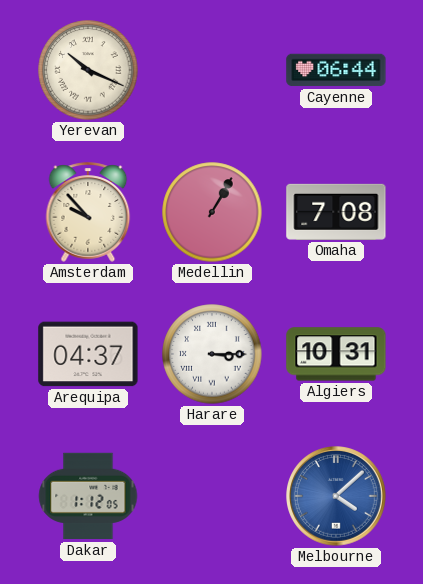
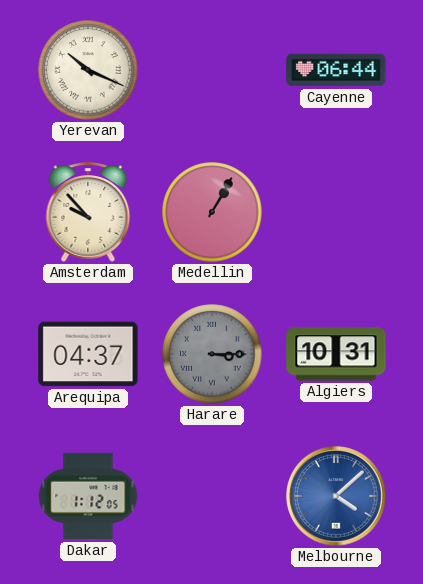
Omaha: 7:08 -> none
Harare dial: white -> grey
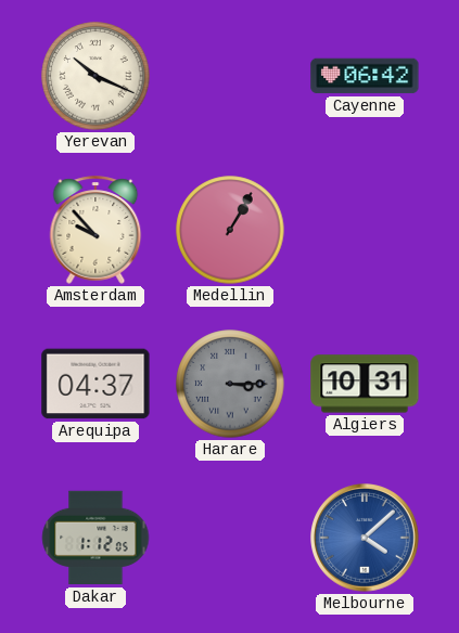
Cayenne: 06:44 -> 06:42
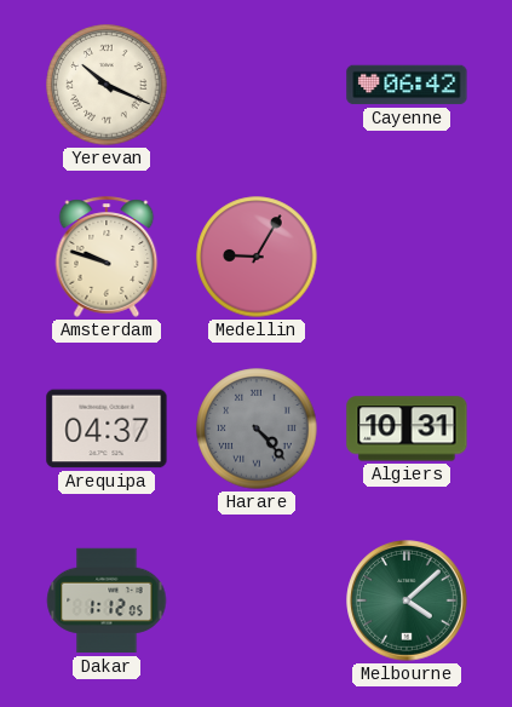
Amsterdam: 9:53 -> 9:48
Medellin: 1:05 -> 9:05
Harare: 3:15 -> 4:23
Melbourne dial: blue -> green
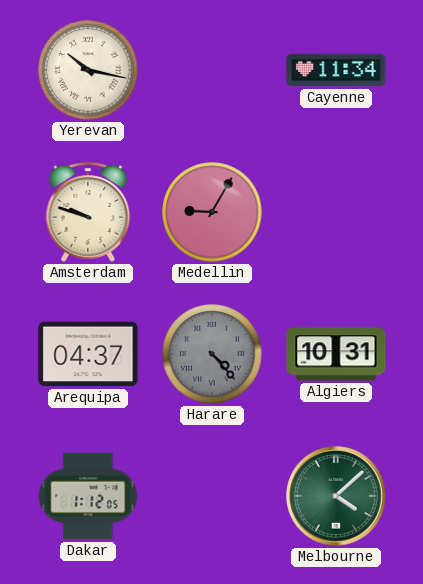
Yerevan: 10:19 -> 10:17
Cayenne: 06:42 -> 11:34
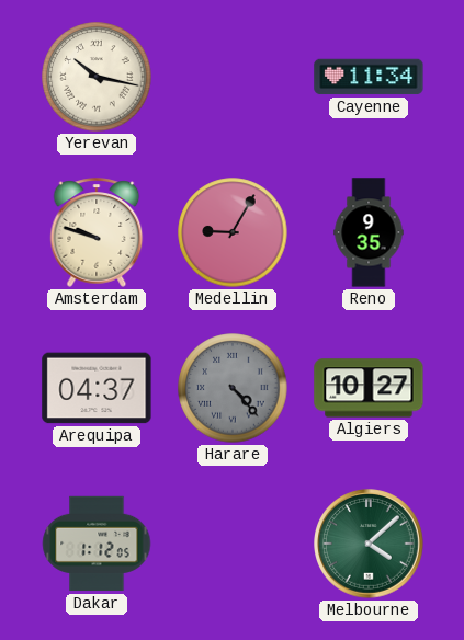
Reno: none -> 9:35
Algiers: 10:31 -> 10:27
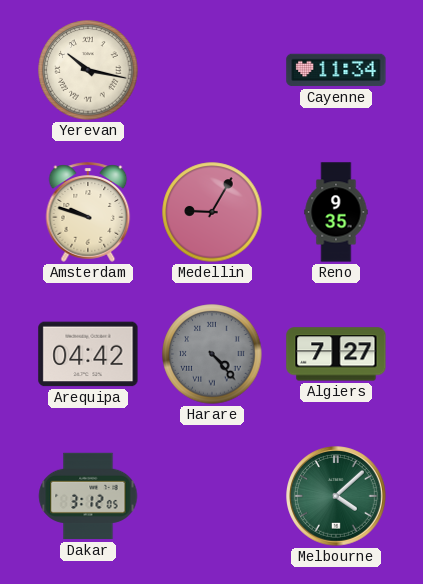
Arequipa: 04:37 -> 04:42
Algiers: 10:27 -> 7:27
Dakar: 1:12 -> 3:12
